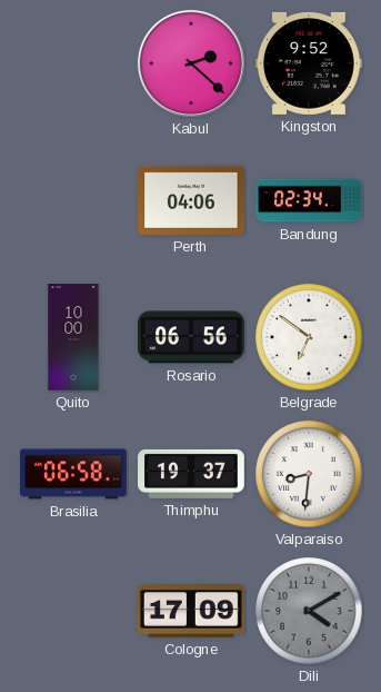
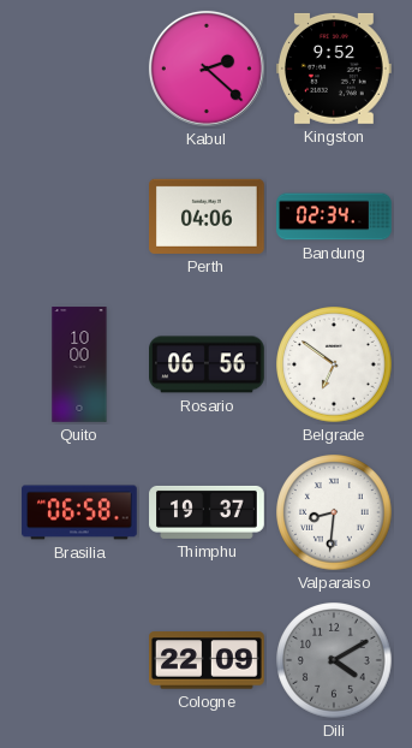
Cologne: 17:09 -> 22:09
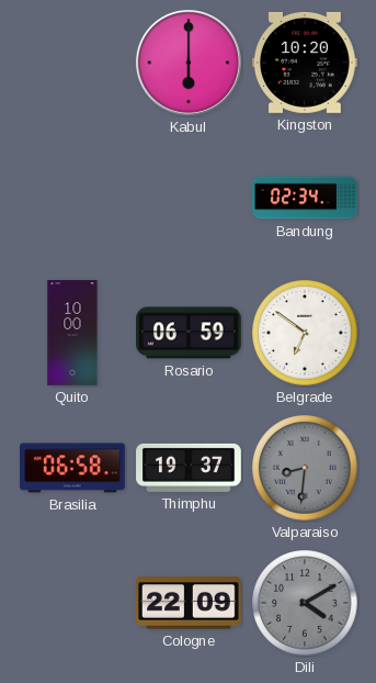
Kabul: 2:22 -> 6:00
Kingston: 9:52 -> 10:20
Perth: 04:06 -> none
Rosario: 06:56 -> 06:59
Valparaiso dial: white -> grey
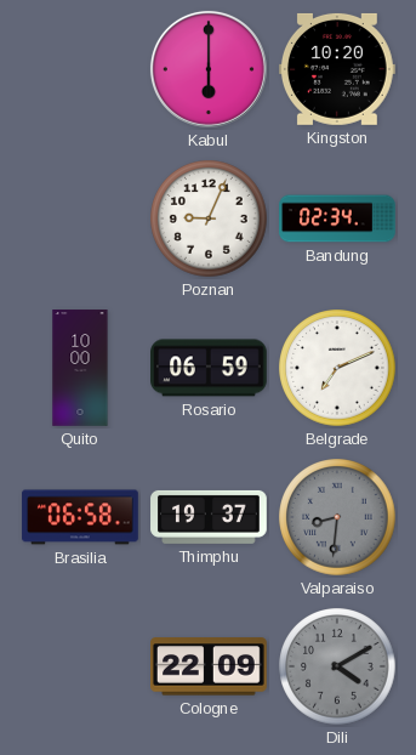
Poznan: none -> 9:04
Belgrade: 6:51 -> 7:11
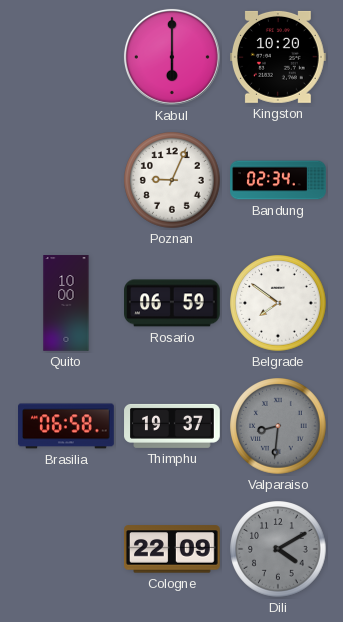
Belgrade: 7:11 -> 7:51
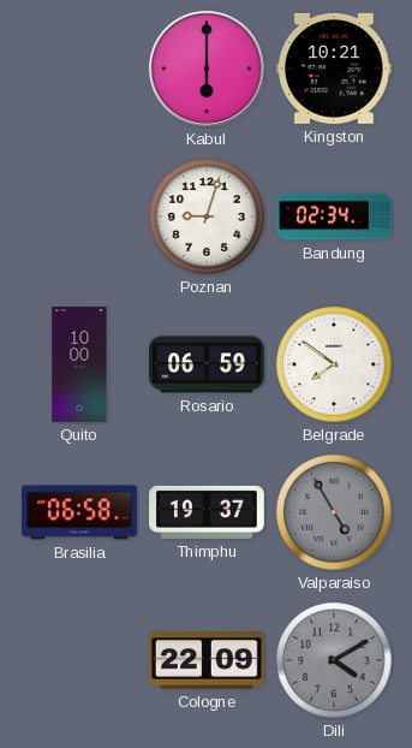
Kingston: 10:20 -> 10:21
Poznan: 9:04 -> 9:03
Valparaiso: 8:31 -> 4:55
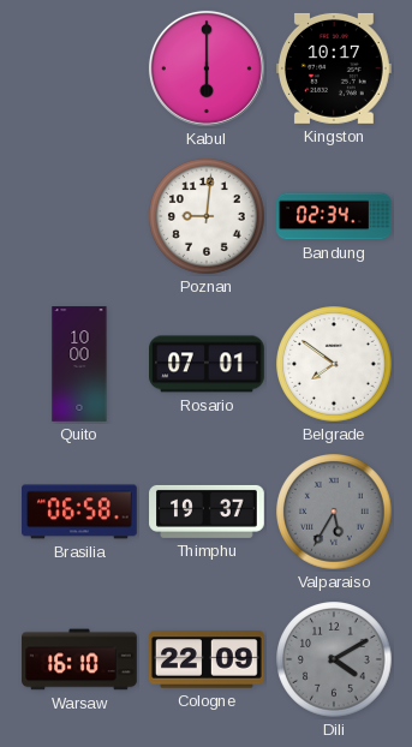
Kingston: 10:21 -> 10:17
Poznan: 9:03 -> 9:01
Rosario: 06:59 -> 07:01
Valparaiso: 4:55 -> 5:35
Warsaw: none -> 16:10
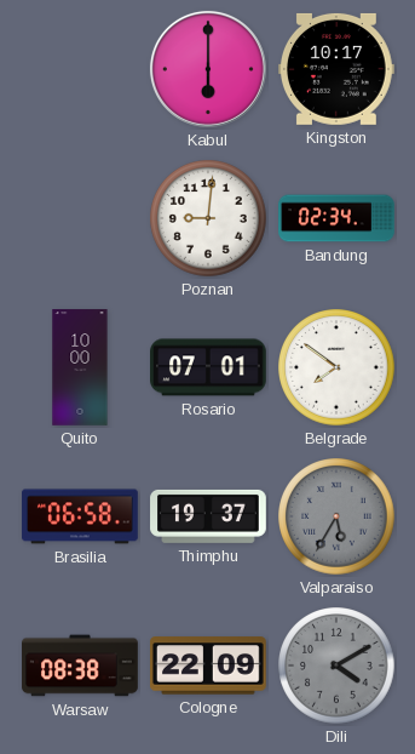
Warsaw: 16:10 -> 08:38
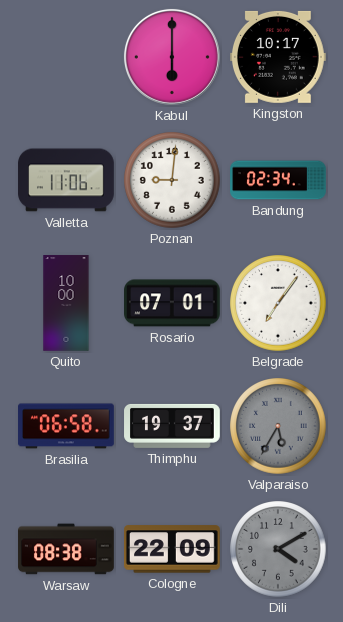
Valletta: none -> 11:06
Belgrade: 7:51 -> 7:06
